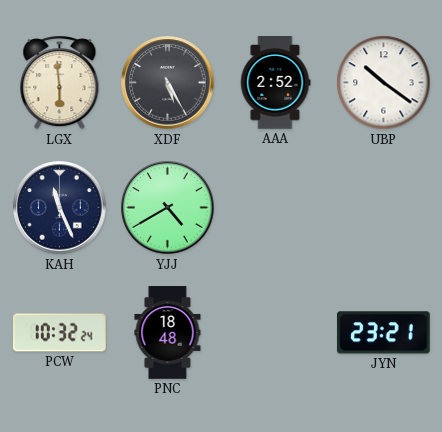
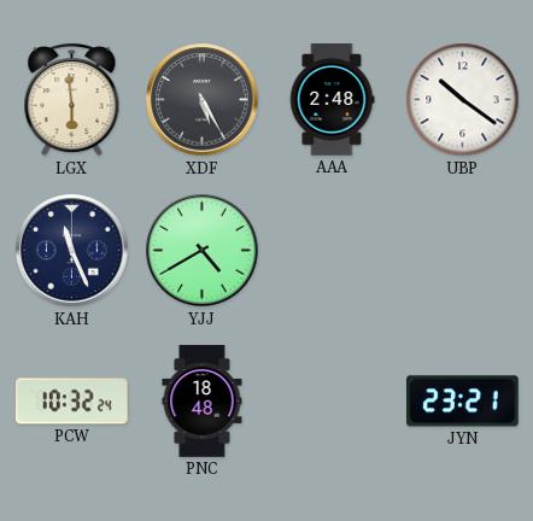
AAA: 2:52 -> 2:48
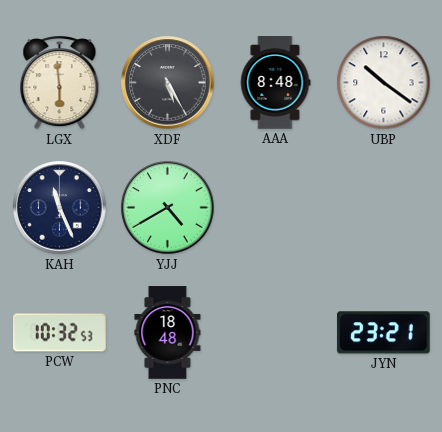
AAA: 2:48 -> 8:48
PCW: 10:32:24 -> 10:32:53
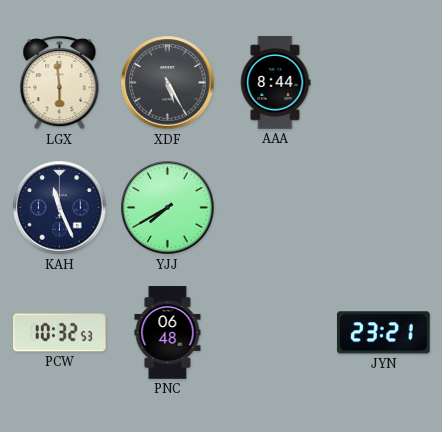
AAA: 8:48 -> 8:44
UBP: 10:21 -> none
YJJ: 4:40 -> 7:40
PNC: 18:48 -> 06:48
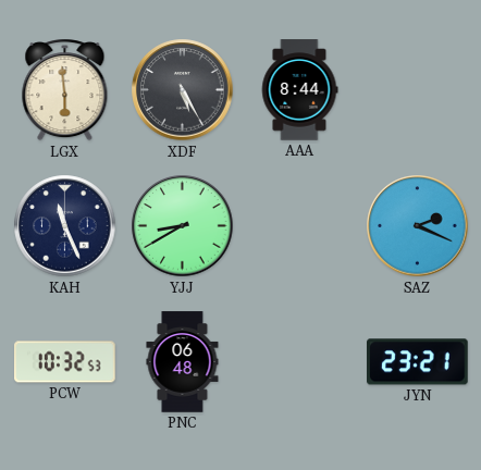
YJJ: 7:40 -> 8:40
SAZ: none -> 2:19
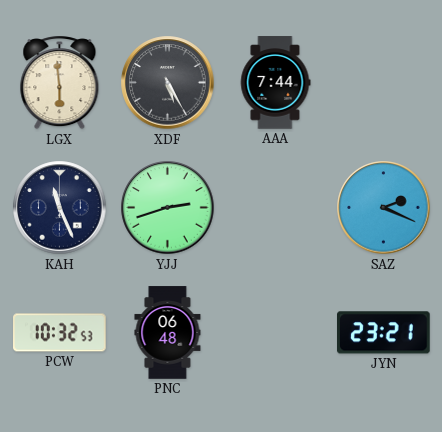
AAA: 8:44 -> 7:44
YJJ: 8:40 -> 2:42
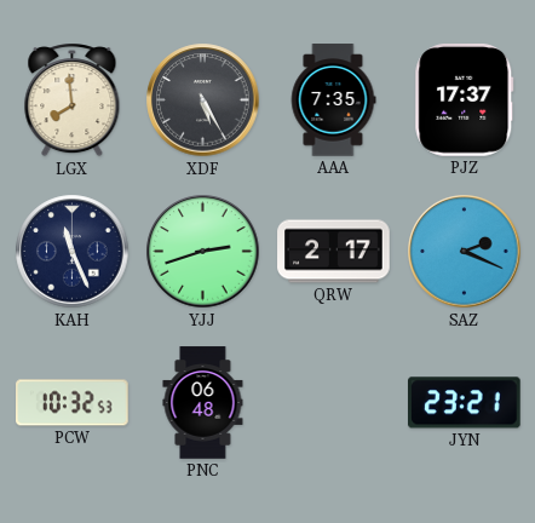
LGX: 5:59 -> 7:59
AAA: 7:44 -> 7:35
PJZ: none -> 17:37
QRW: none -> 2:17
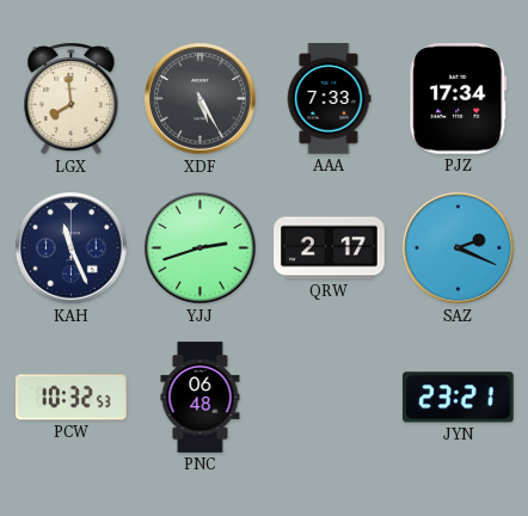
AAA: 7:35 -> 7:33
PJZ: 17:37 -> 17:34
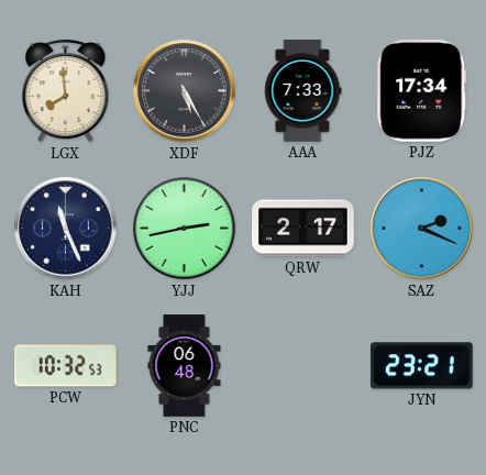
YJJ: 2:42 -> 2:43
